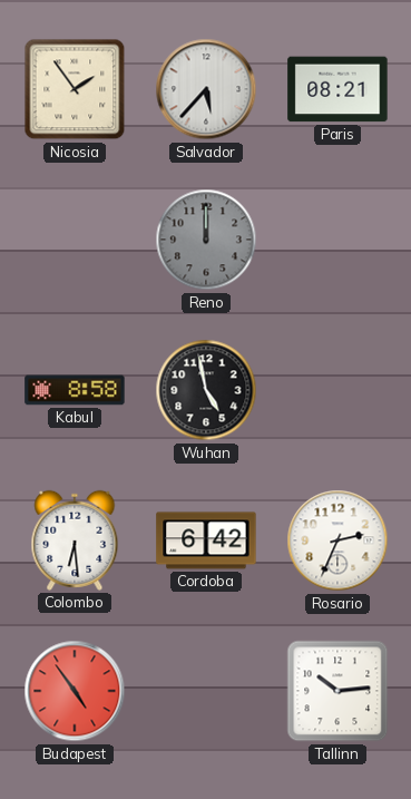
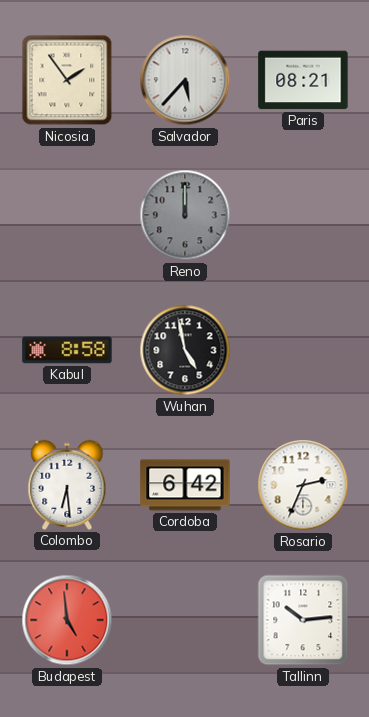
Budapest: 4:54 -> 4:59
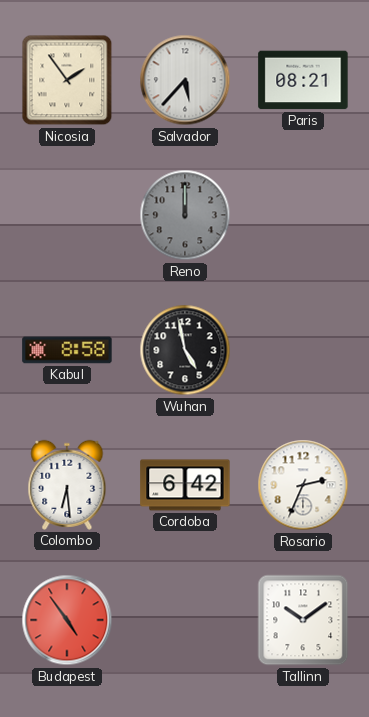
Budapest: 4:59 -> 4:54
Tallinn: 10:14 -> 10:09
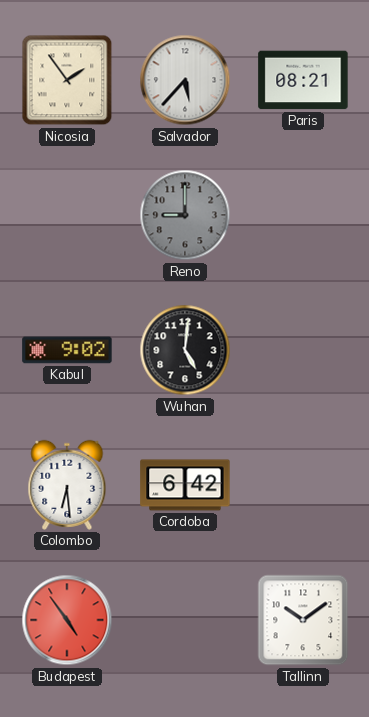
Reno: 12:00 -> 9:00
Kabul: 8:58 -> 9:02
Wuhan: 4:58 -> 5:01
Rosario: 2:34 -> none
